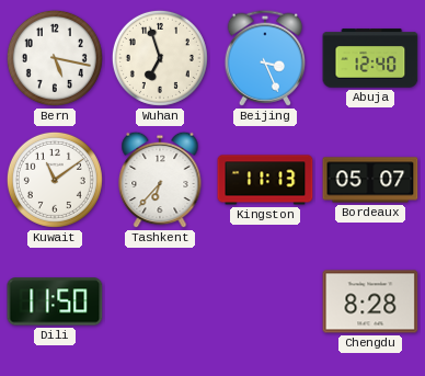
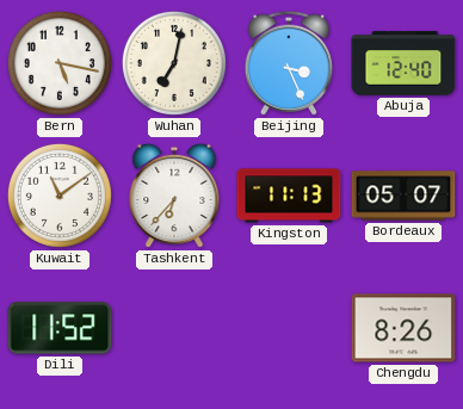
Wuhan: 6:57 -> 7:02
Dili: 11:50 -> 11:52
Chengdu: 8:28 -> 8:26
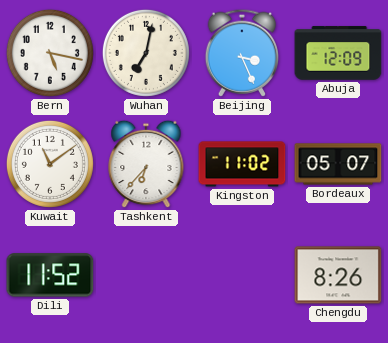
Abuja: 12:40 -> 12:09
Kingston: 11:13 -> 11:02
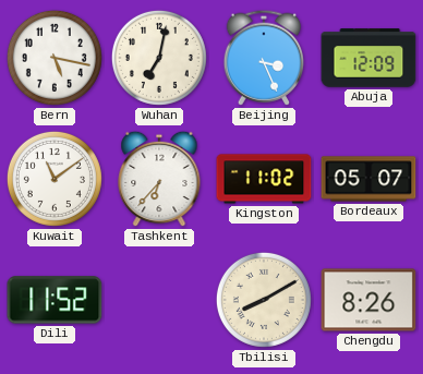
Tbilisi: none -> 8:10
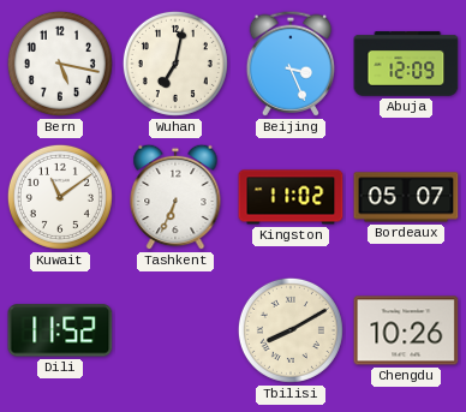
Tashkent: 6:37 -> 6:34
Chengdu: 8:26 -> 10:26
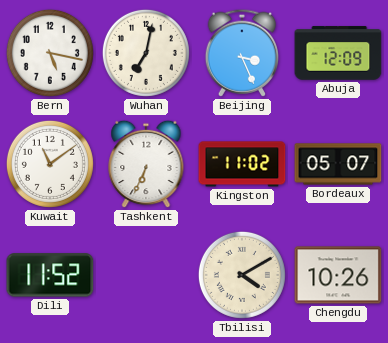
Tbilisi: 8:10 -> 4:10
